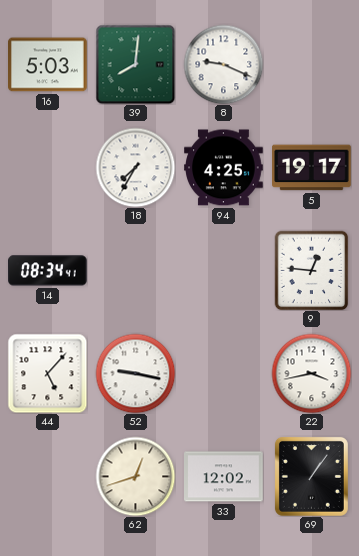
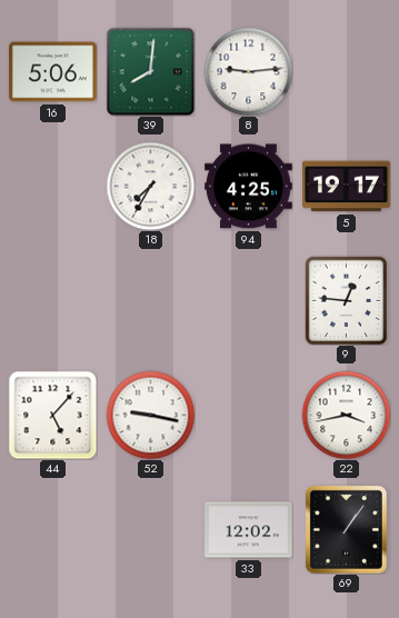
16: 5:03 -> 5:06
8: 9:19 -> 9:14
14: 08:34 -> none
62: 12:42 -> none
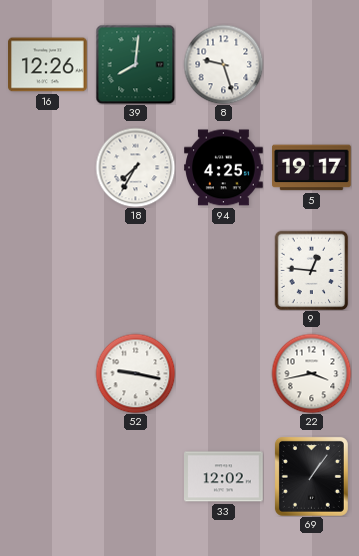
16: 5:06 -> 12:26
8: 9:14 -> 9:27
44: 5:07 -> none
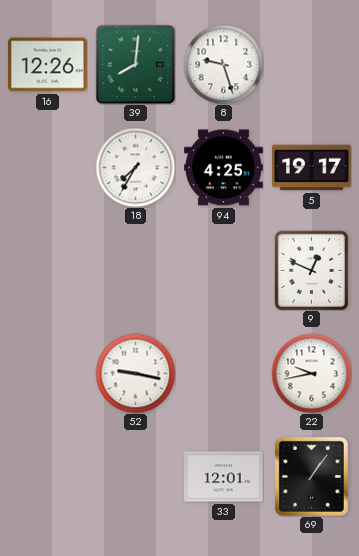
9: 12:46 -> 12:49
22: 3:43 -> 9:43
33: 12:02 -> 12:01
